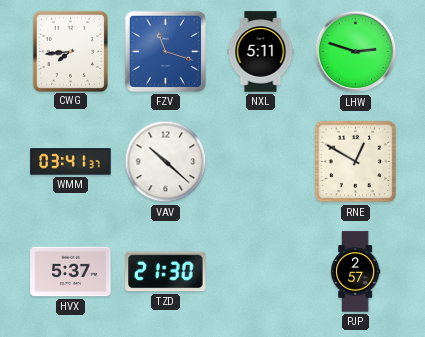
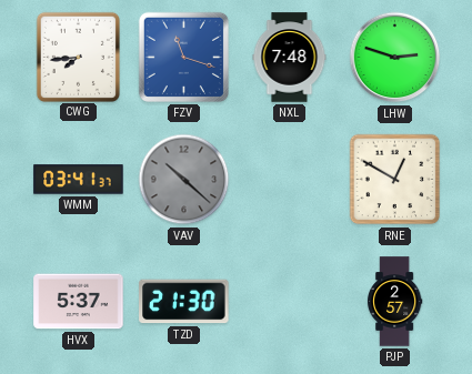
NXL: 5:11 -> 7:48
VAV dial: white -> grey
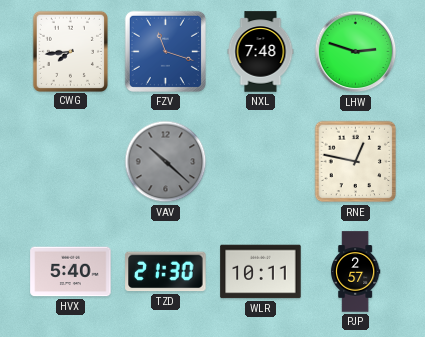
WMM: 03:41 -> none
RNE: 12:50 -> 12:47
HVX: 5:37 -> 5:40
WLR: none -> 10:11
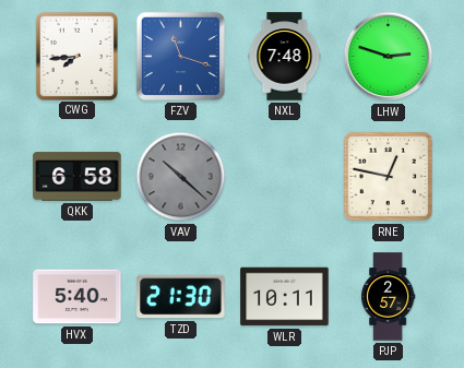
QKK: none -> 6:58
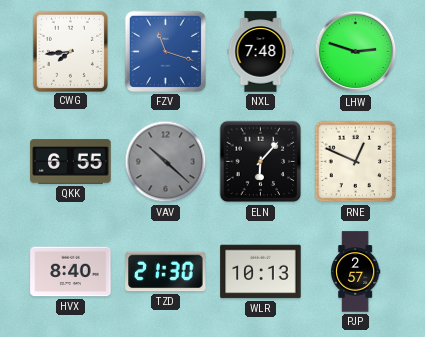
QKK: 6:58 -> 6:55
ELN: none -> 6:07
RNE: 12:47 -> 12:49
HVX: 5:40 -> 8:40
WLR: 10:11 -> 10:13
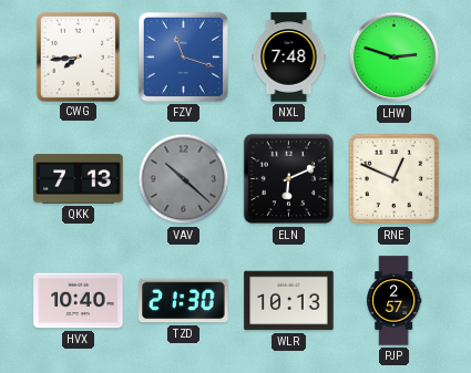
QKK: 6:55 -> 7:13
ELN: 6:07 -> 6:11
HVX: 8:40 -> 10:40
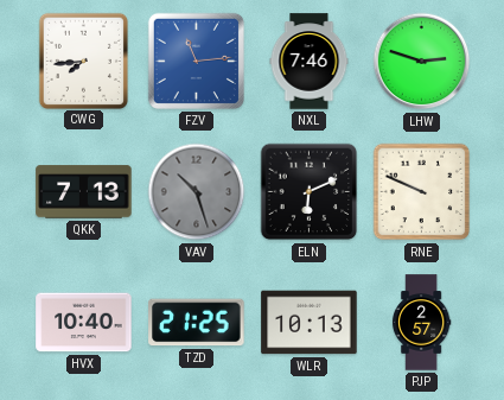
FZV: 11:18 -> 11:14
NXL: 7:48 -> 7:46
VAV: 10:22 -> 10:27
RNE: 12:49 -> 9:49
TZD: 21:30 -> 21:25
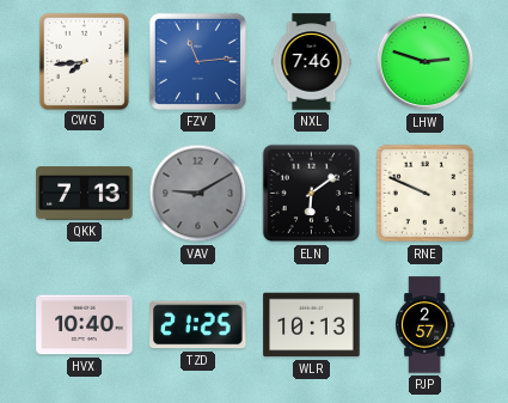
VAV: 10:27 -> 9:10
ELN: 6:11 -> 6:09
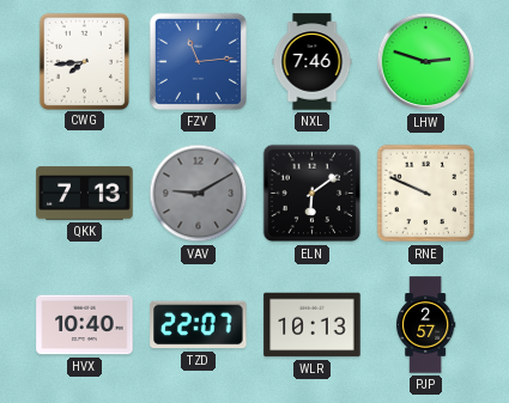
TZD: 21:25 -> 22:07
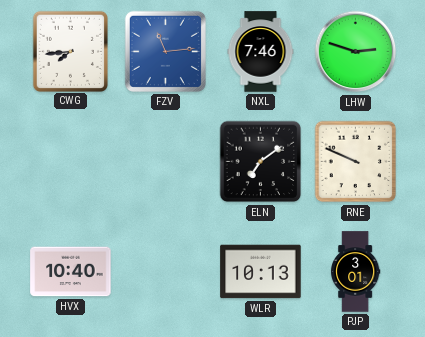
QKK: 7:13 -> none
VAV: 9:10 -> none
ELN: 6:09 -> 7:09
TZD: 22:07 -> none
PJP: 2:57 -> 3:01
